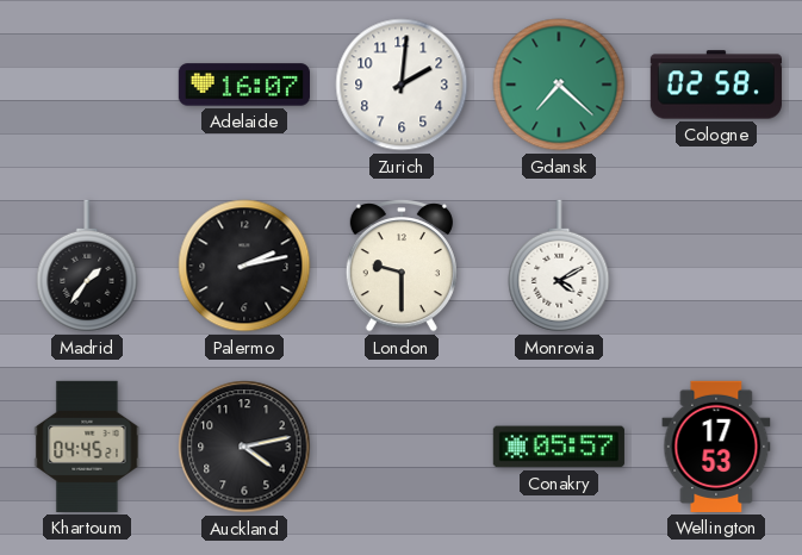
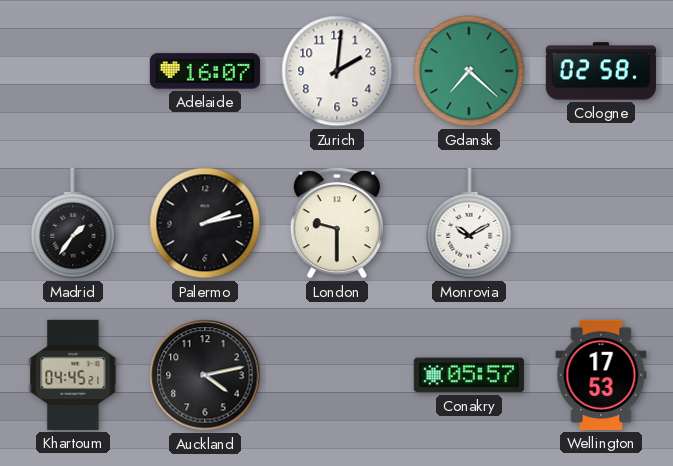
Monrovia: 4:10 -> 10:10
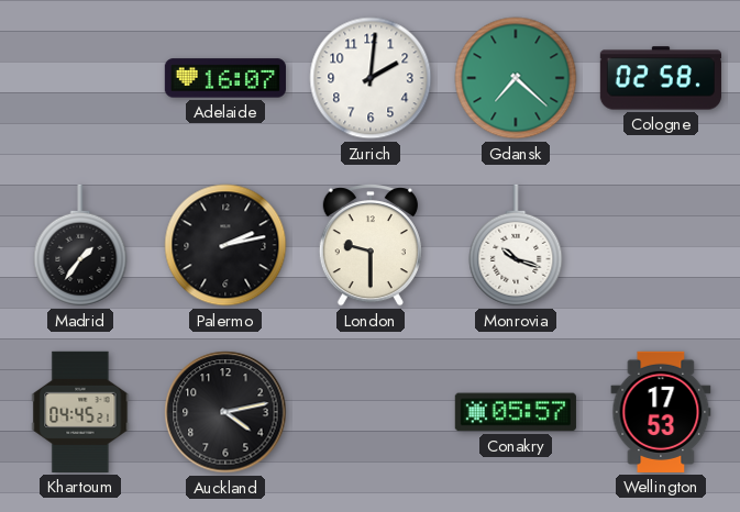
Monrovia: 10:10 -> 10:18
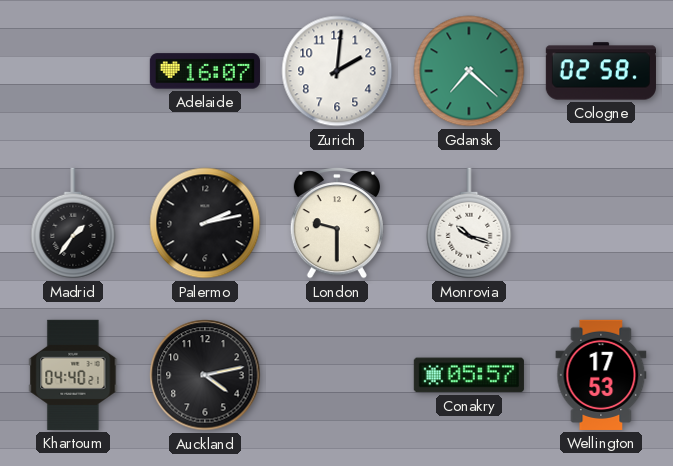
Khartoum: 04:45 -> 04:40
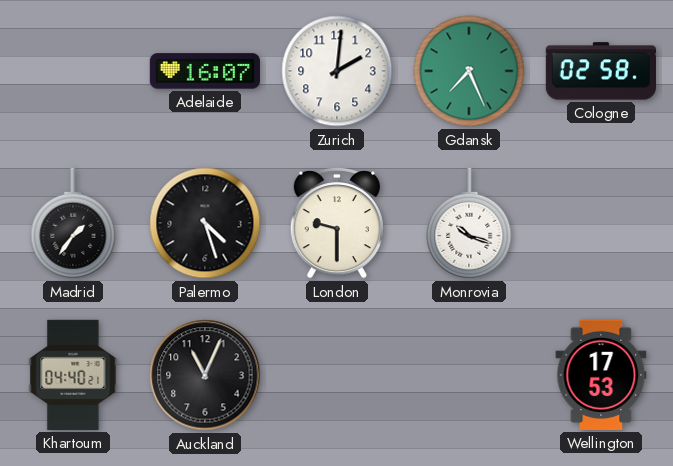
Gdansk: 7:22 -> 7:26
Palermo: 2:13 -> 4:27
Auckland: 4:13 -> 11:04
Conakry: 05:57 -> none
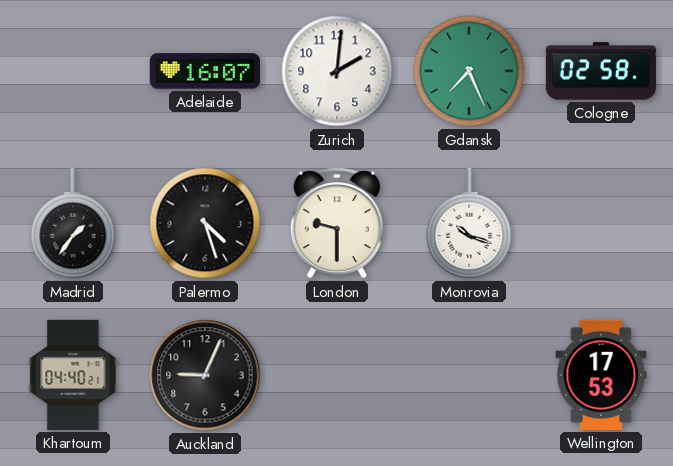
Auckland: 11:04 -> 9:04
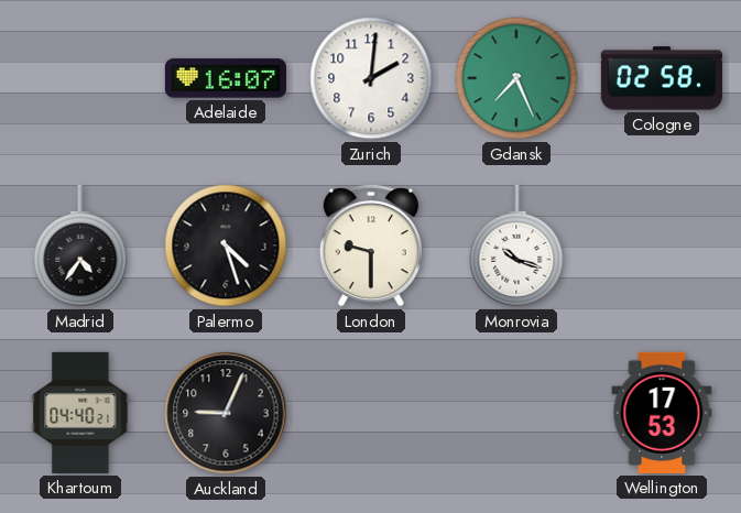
Madrid: 1:36 -> 4:36
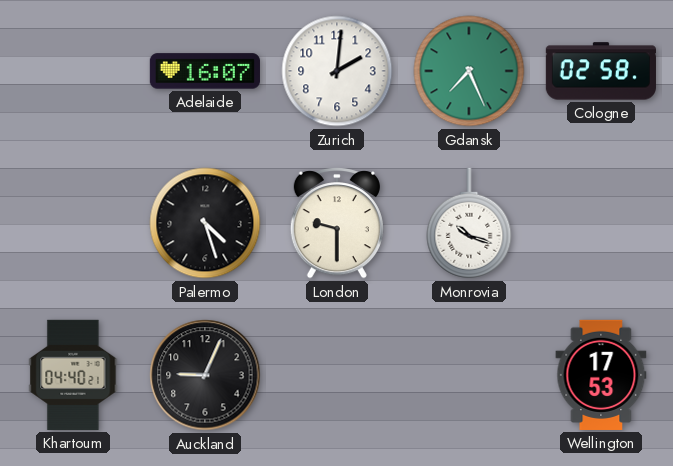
Madrid: 4:36 -> none
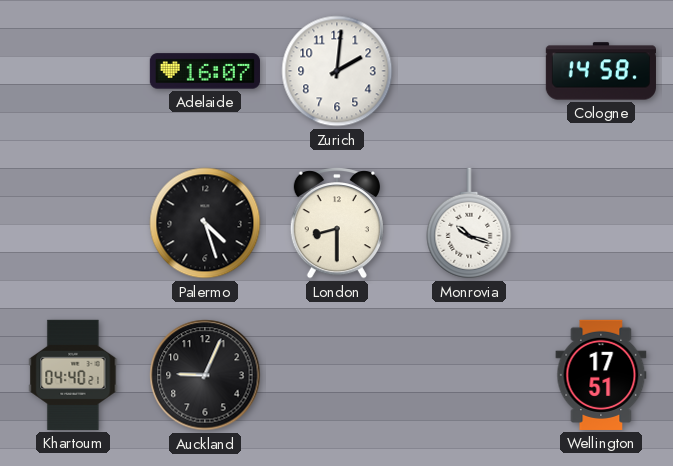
Gdansk: 7:26 -> none
Cologne: 02:58 -> 14:58
London: 9:30 -> 8:30
Wellington: 17:53 -> 17:51
